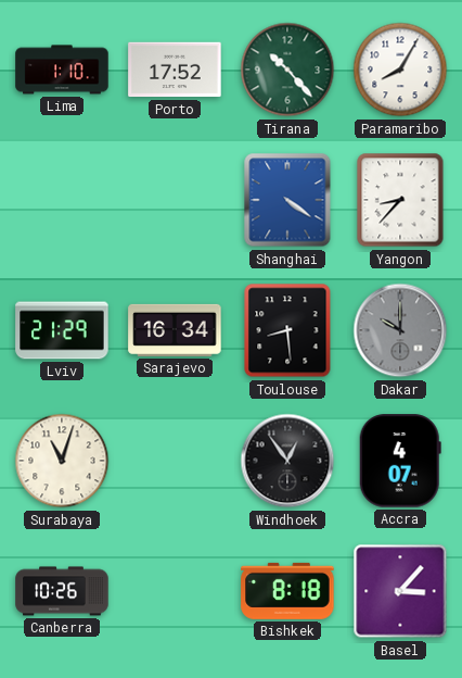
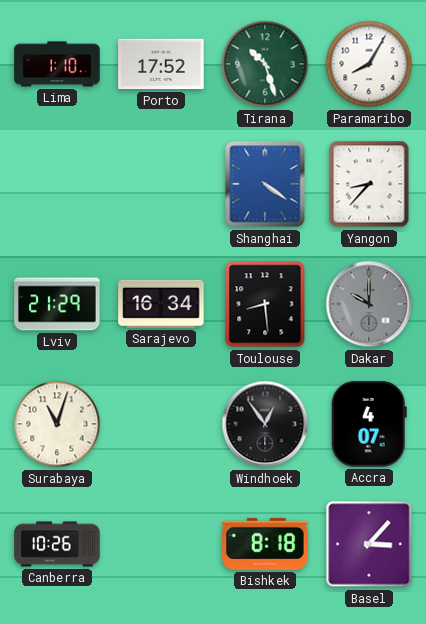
Tirana: 10:23 -> 10:27
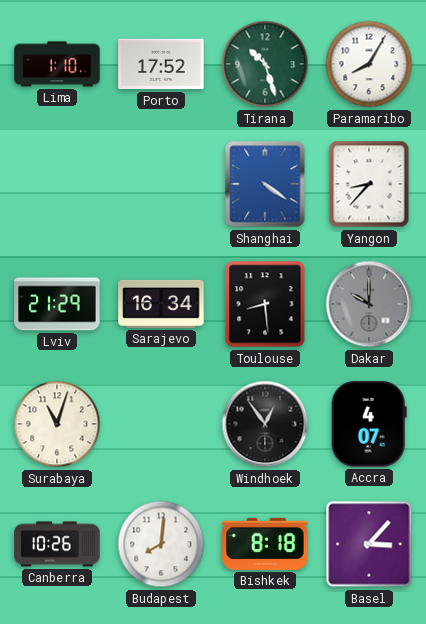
Budapest: none -> 8:01
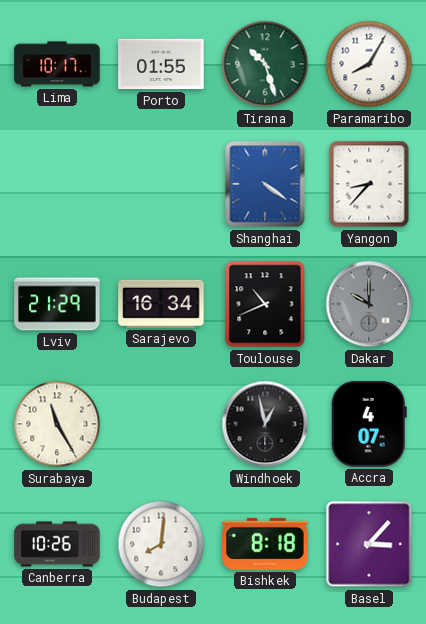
Lima: 1:10 -> 10:17
Porto: 17:52 -> 01:55
Toulouse: 8:29 -> 10:41
Surabaya: 11:03 -> 11:25
Windhoek: 12:54 -> 12:58
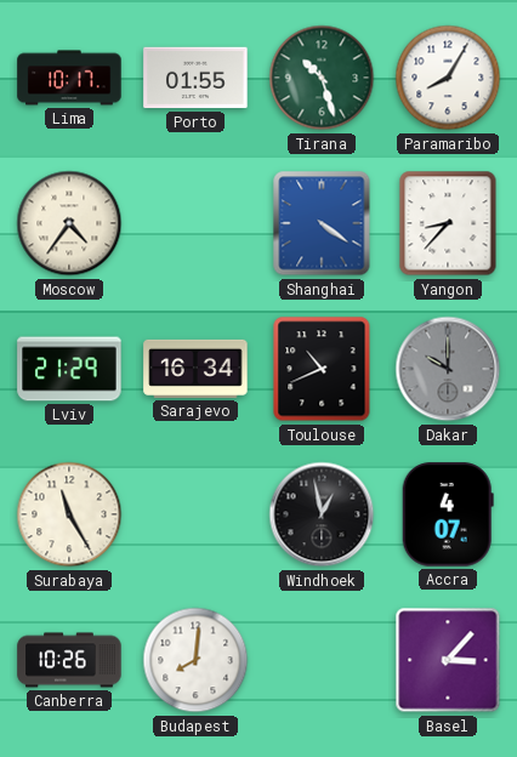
Moscow: none -> 4:36
Bishkek: 8:18 -> none
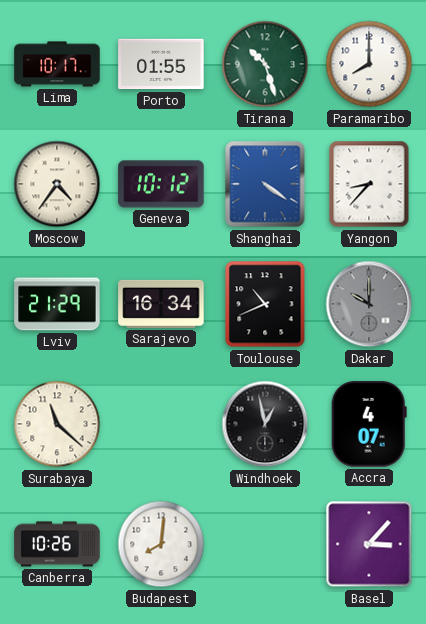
Paramaribo: 8:05 -> 8:00
Geneva: none -> 10:12
Surabaya: 11:25 -> 11:22
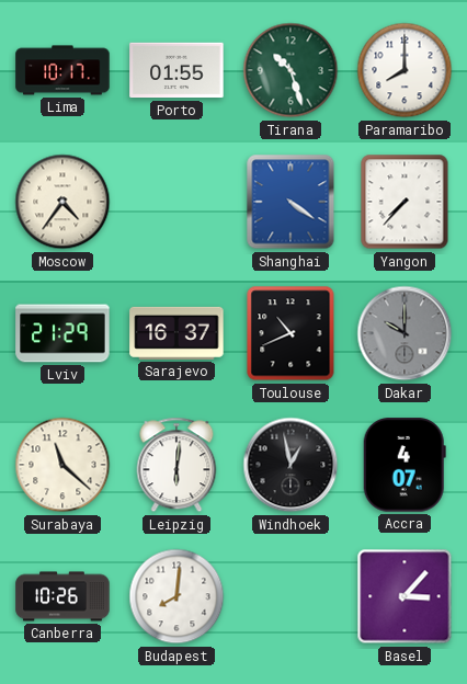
Geneva: 10:12 -> none
Yangon: 8:37 -> 7:37
Sarajevo: 16:34 -> 16:37
Leipzig: none -> 6:01
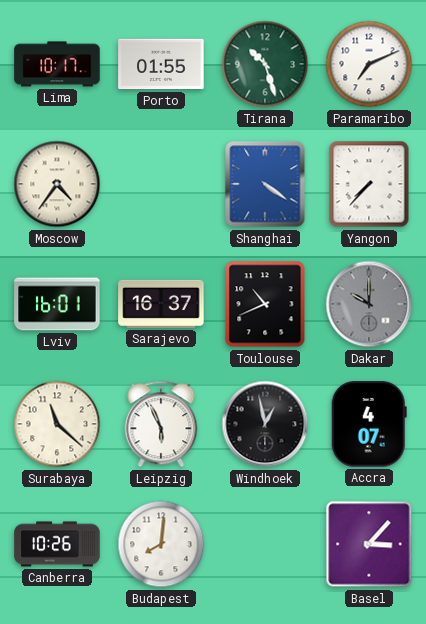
Paramaribo: 8:00 -> 7:11
Lviv: 21:29 -> 16:01
Leipzig: 6:01 -> 5:56
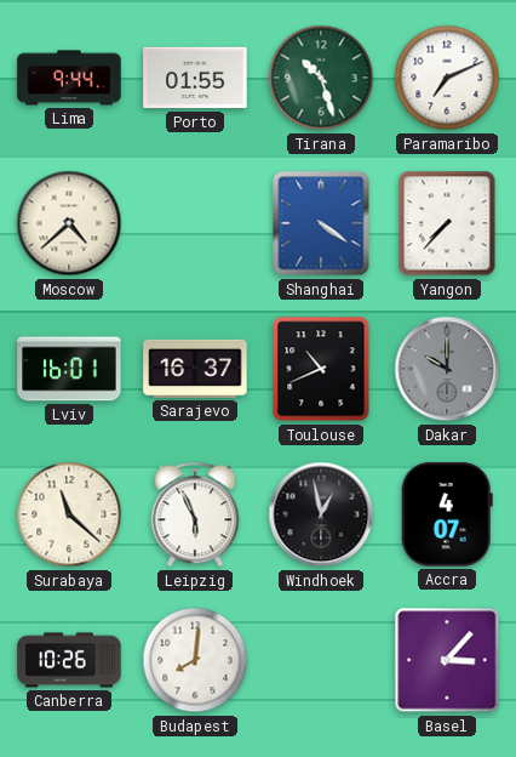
Lima: 10:17 -> 9:44
Moscow: 4:36 -> 4:38
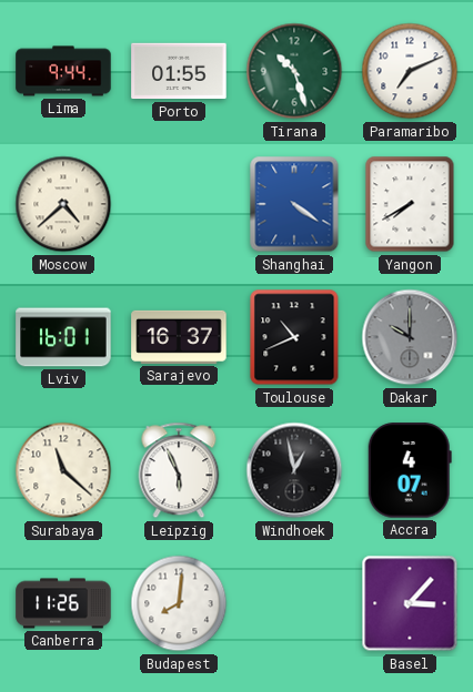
Yangon: 7:37 -> 7:40
Canberra: 10:26 -> 11:26
